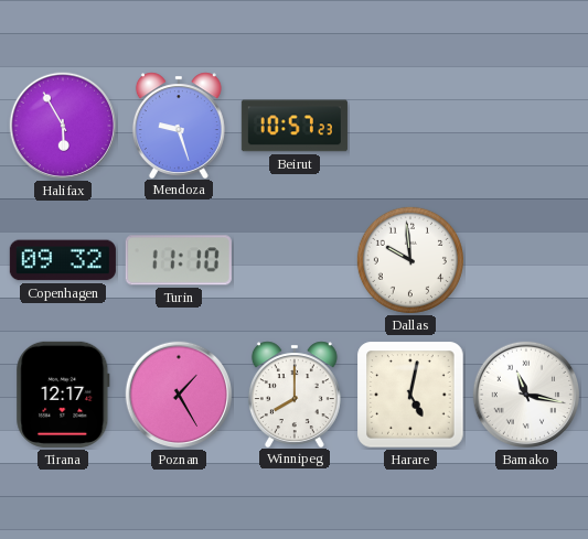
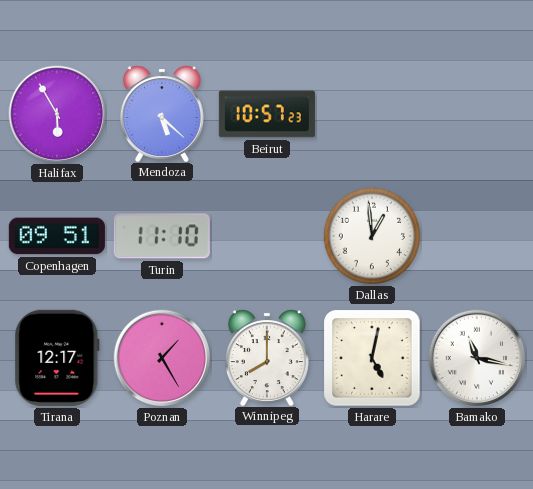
Mendoza: 9:27 -> 5:22
Copenhagen: 09:32 -> 09:51
Dallas: 9:59 -> 12:59
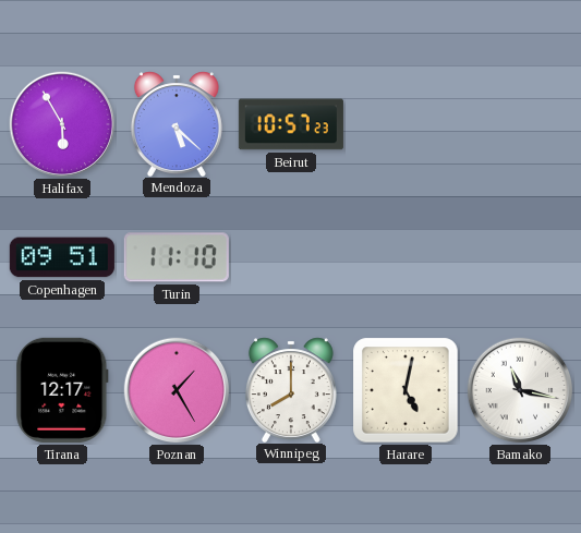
Dallas: 12:59 -> none
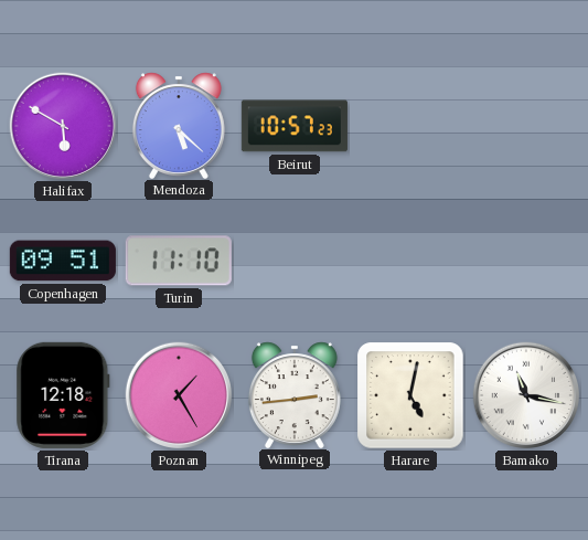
Halifax: 5:55 -> 5:50
Tirana: 12:17 -> 12:18
Winnipeg: 8:00 -> 2:44
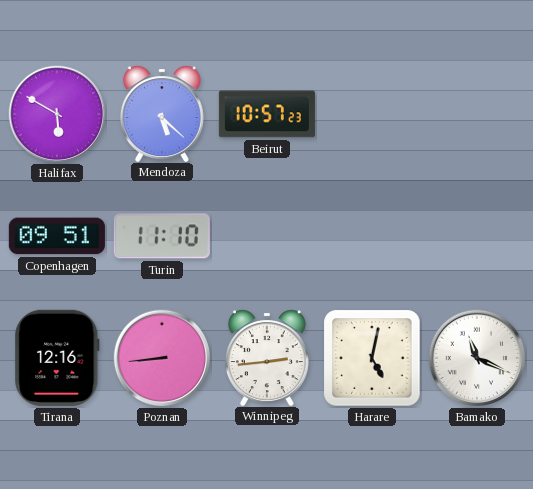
Tirana: 12:18 -> 12:16
Poznan: 1:25 -> 8:44
Bamako: 11:17 -> 11:19
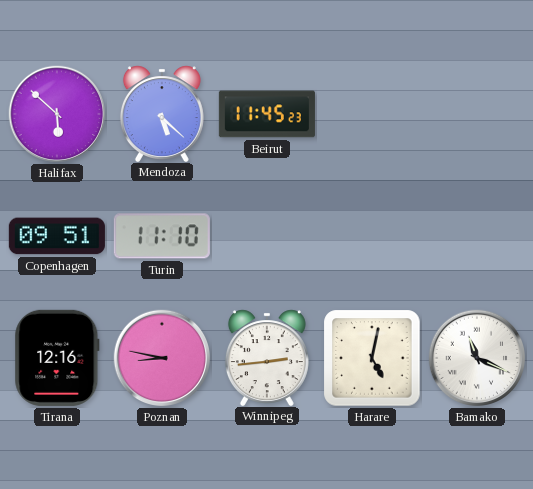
Halifax: 5:50 -> 5:52
Beirut: 10:57 -> 11:45
Poznan: 8:44 -> 8:47
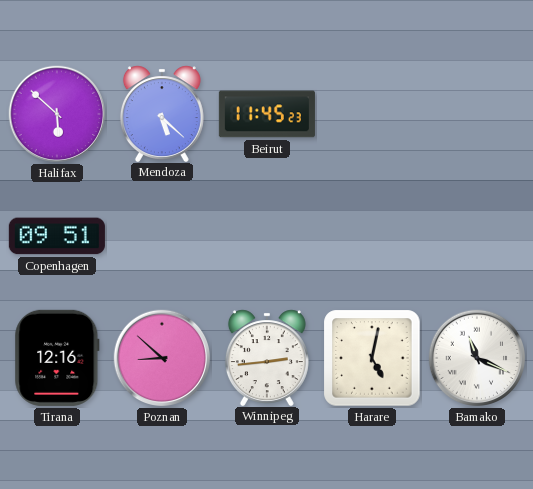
Turin: 11:10 -> none
Poznan: 8:47 -> 8:52
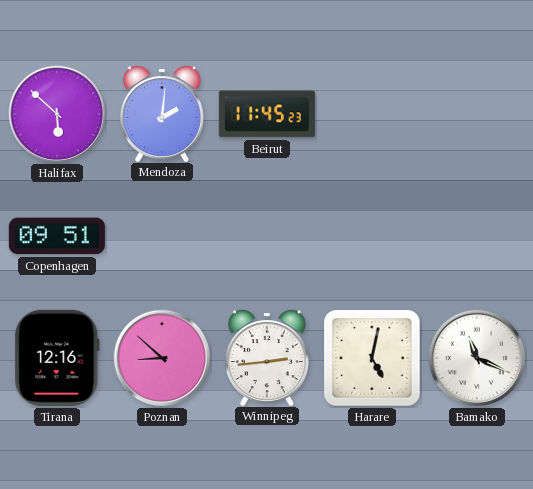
Mendoza: 5:22 -> 2:01
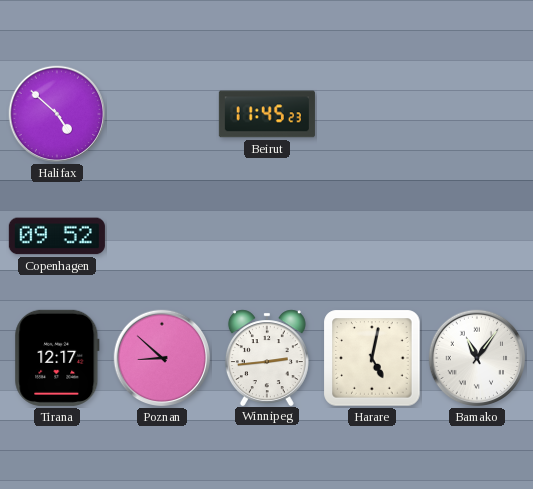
Halifax: 5:52 -> 4:52
Mendoza: 2:01 -> none
Copenhagen: 09:51 -> 09:52
Tirana: 12:16 -> 12:17
Bamako: 11:19 -> 11:06
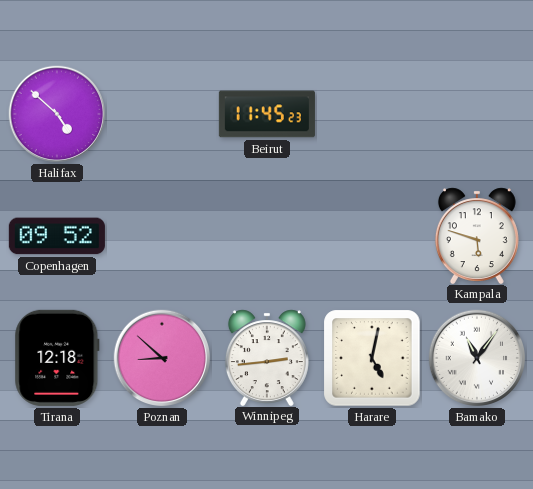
Kampala: none -> 5:48
Tirana: 12:17 -> 12:18
